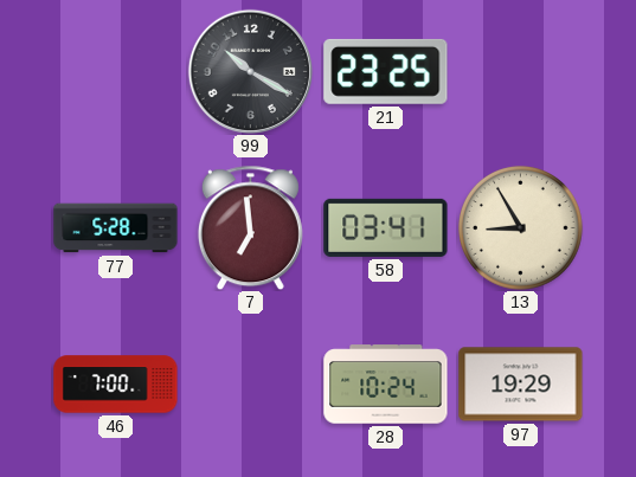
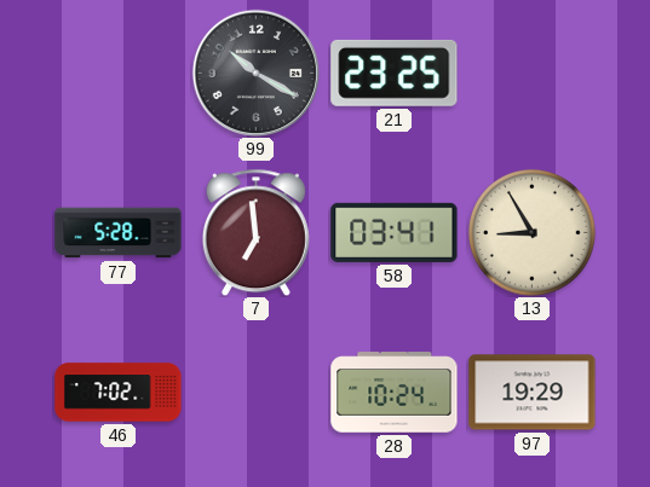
46: 7:00 -> 7:02
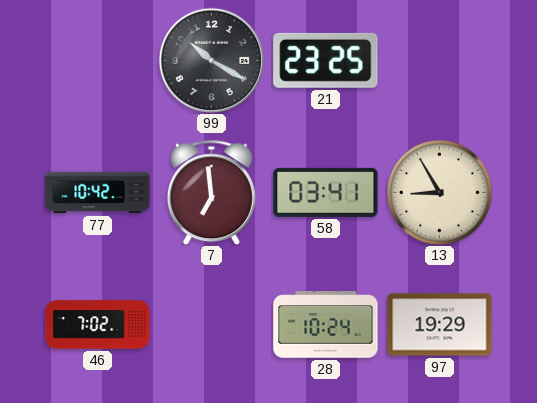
77: 5:28 -> 10:42
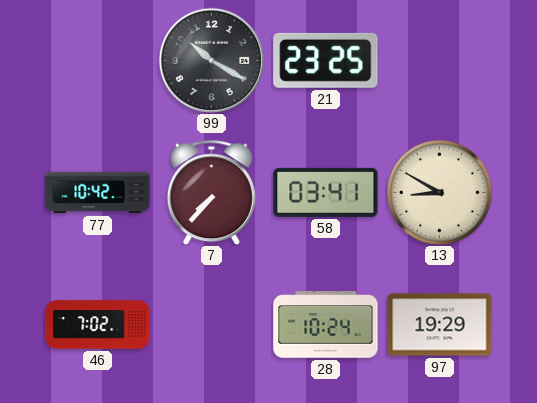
7: 6:59 -> 7:37
13: 8:55 -> 8:50
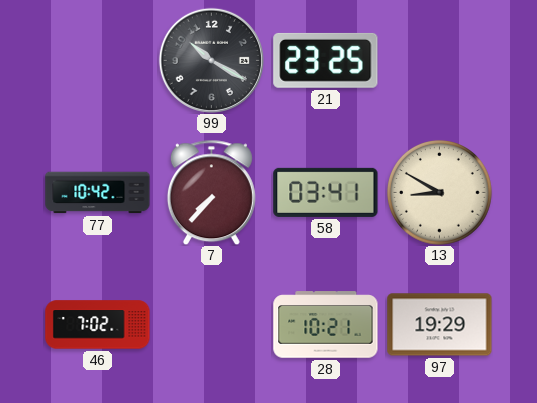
28: 10:24 -> 10:21
